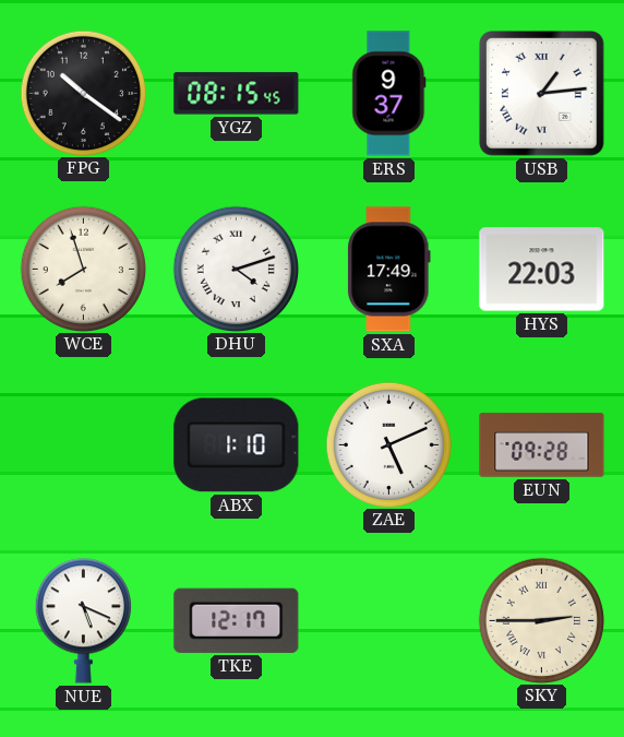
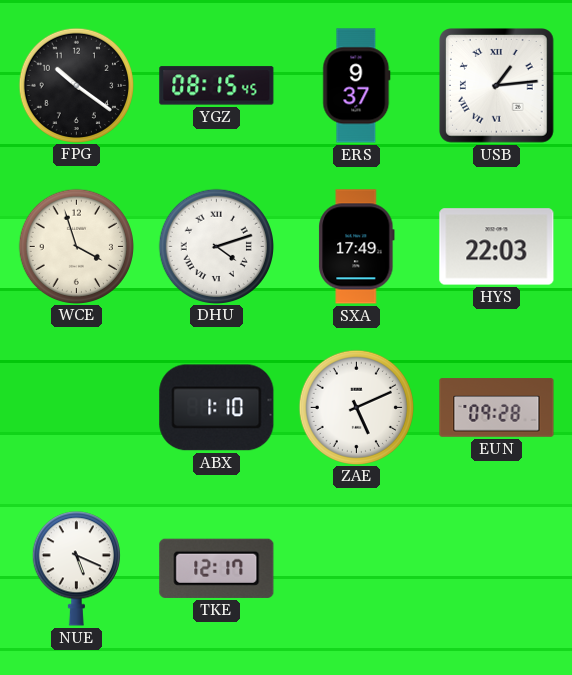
WCE: 7:57 -> 3:57
SKY: 2:45 -> none
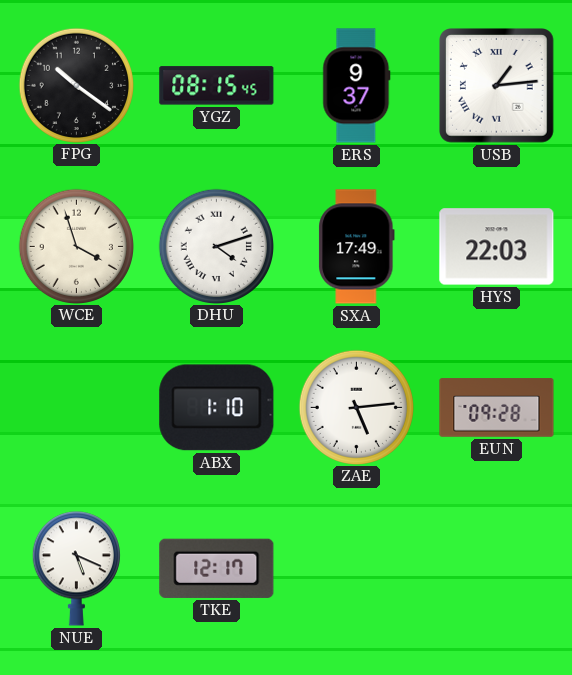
ZAE: 5:11 -> 5:14
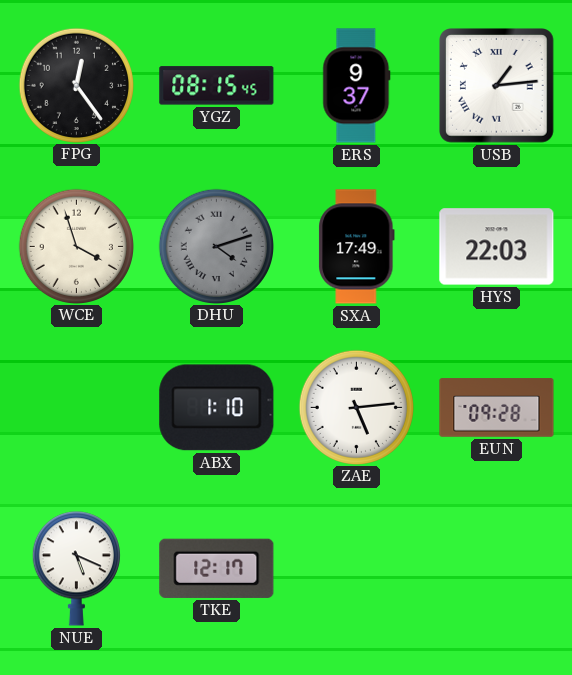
FPG: 10:21 -> 12:24
DHU dial: white -> grey
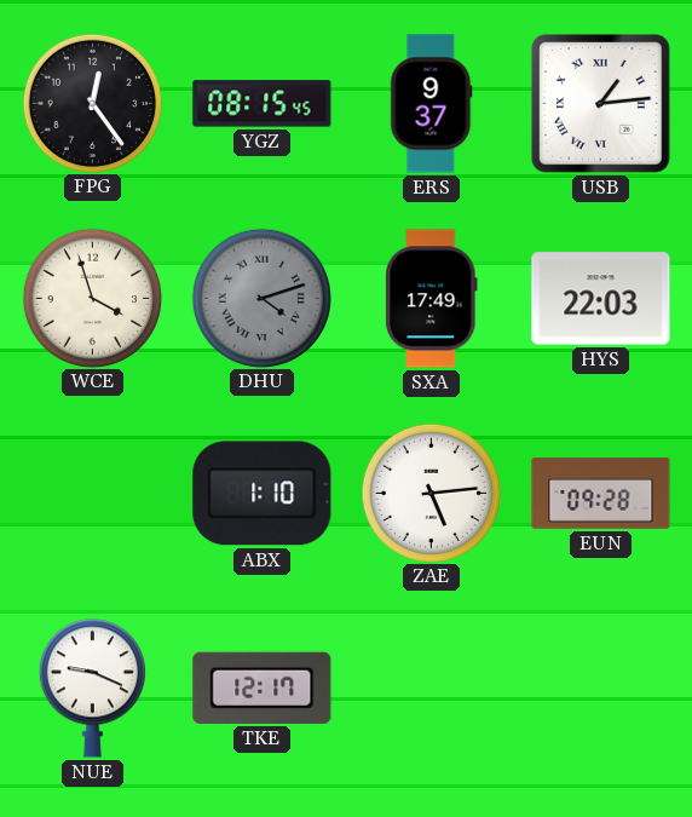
NUE: 5:19 -> 9:19
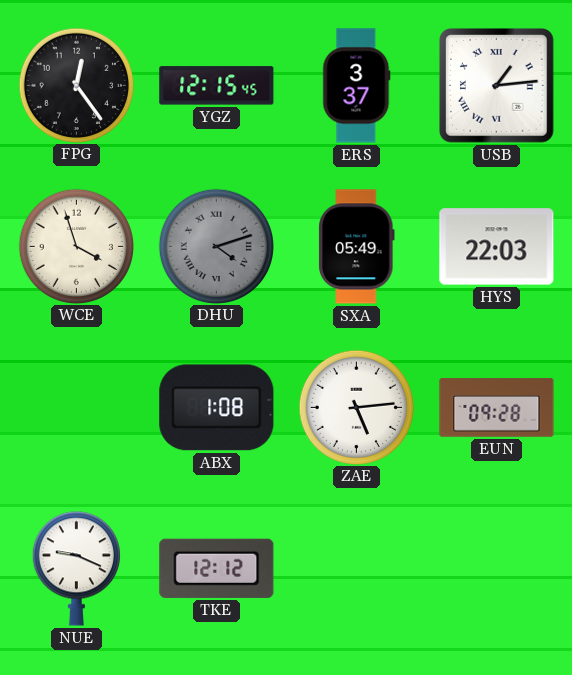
YGZ: 08:15 -> 12:15
ERS: 9:37 -> 3:37
SXA: 17:49 -> 05:49
ABX: 1:10 -> 1:08
TKE: 12:17 -> 12:12
